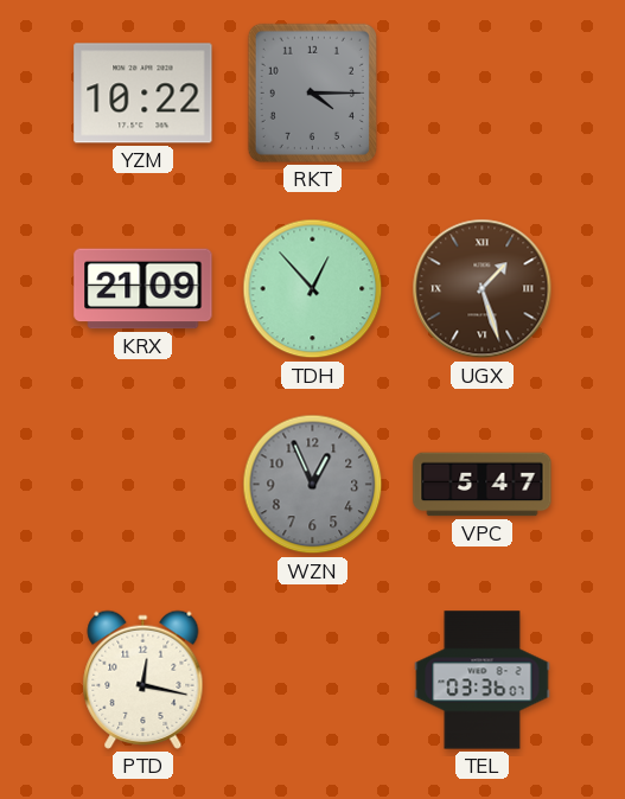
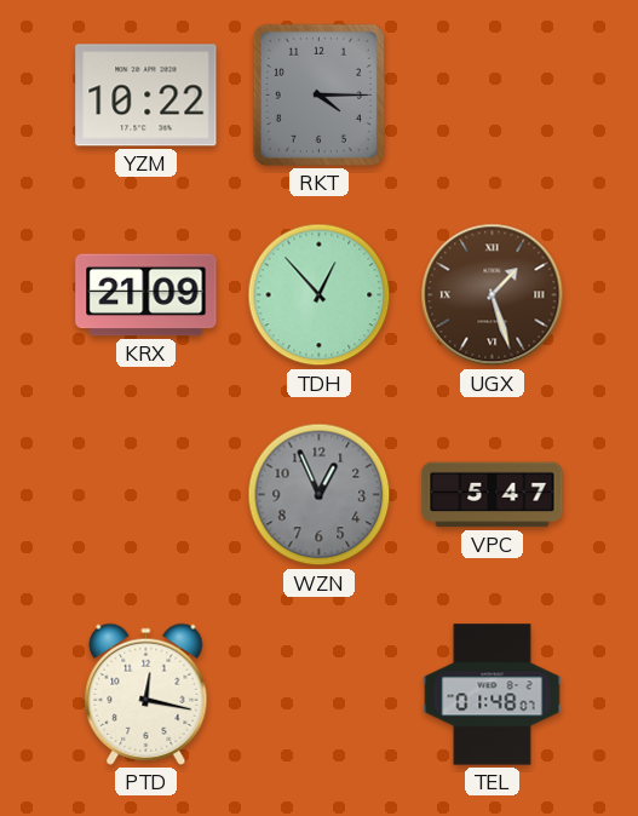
TEL: 03:36 -> 01:48
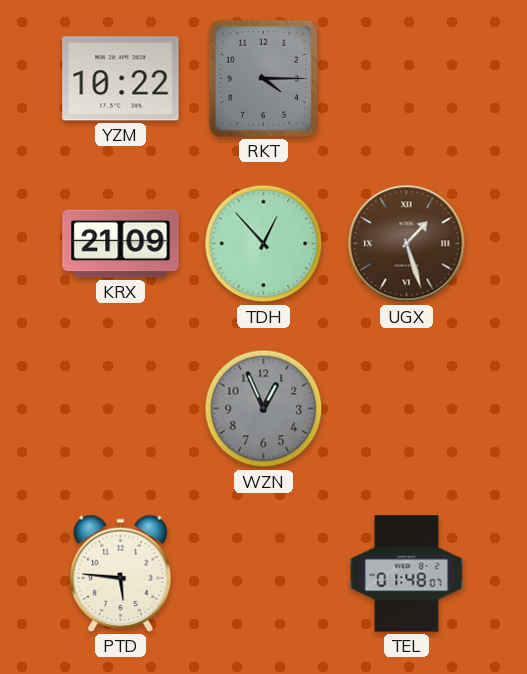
VPC: 5:47 -> none
PTD: 12:17 -> 5:46
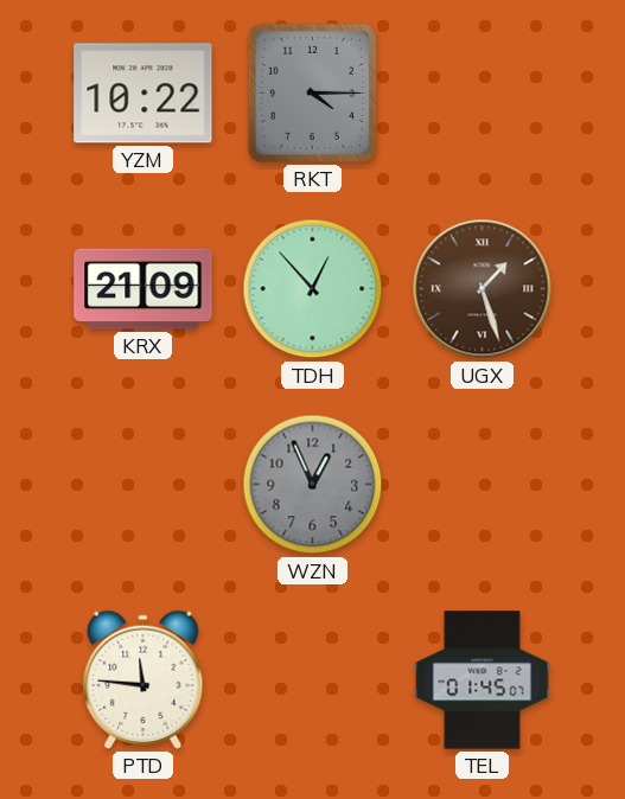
PTD: 5:46 -> 11:46
TEL: 01:48 -> 01:45
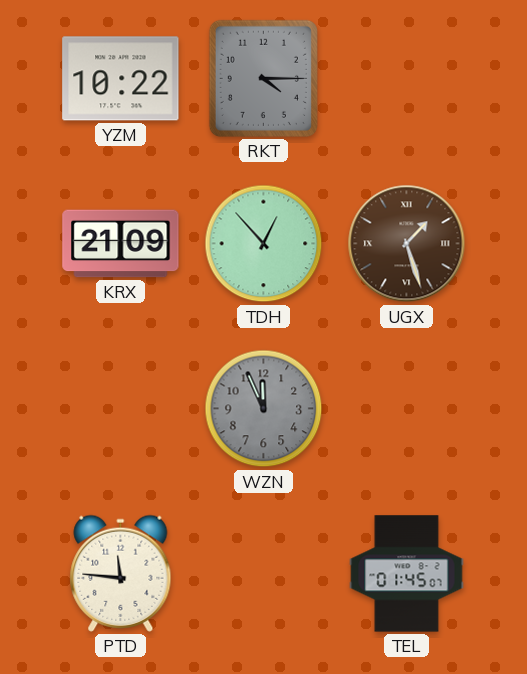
WZN: 12:56 -> 11:56
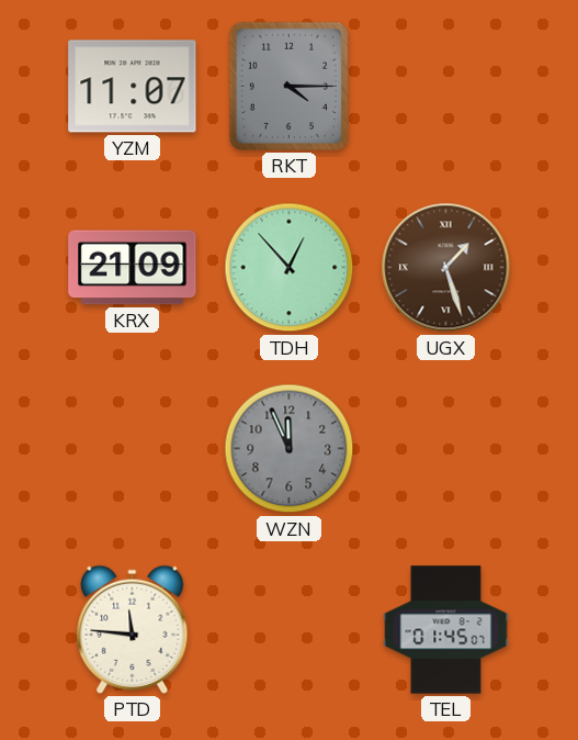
YZM: 10:22 -> 11:07
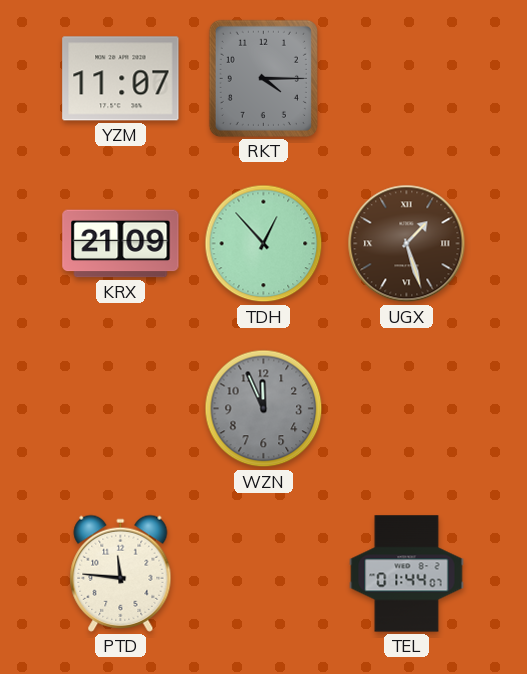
TEL: 01:45 -> 01:44
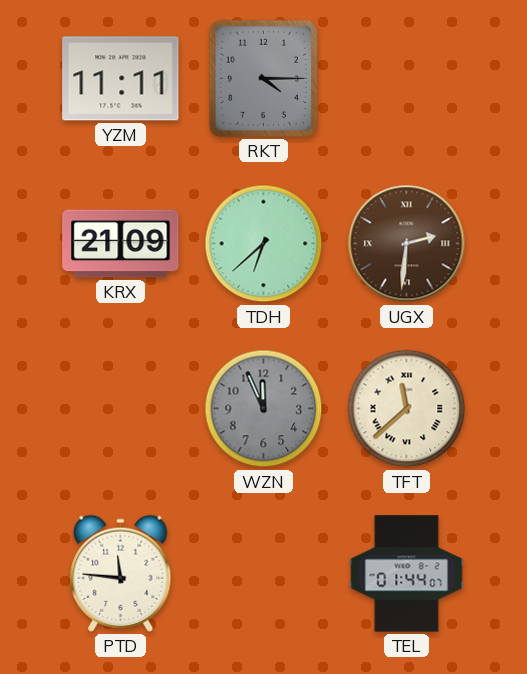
YZM: 11:07 -> 11:11
TDH: 12:53 -> 6:38
UGX: 1:27 -> 2:31
TFT: none -> 11:38
